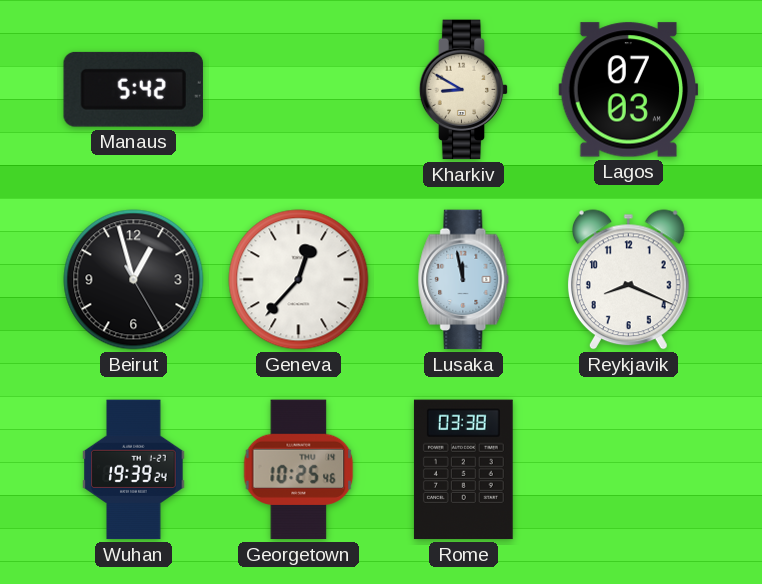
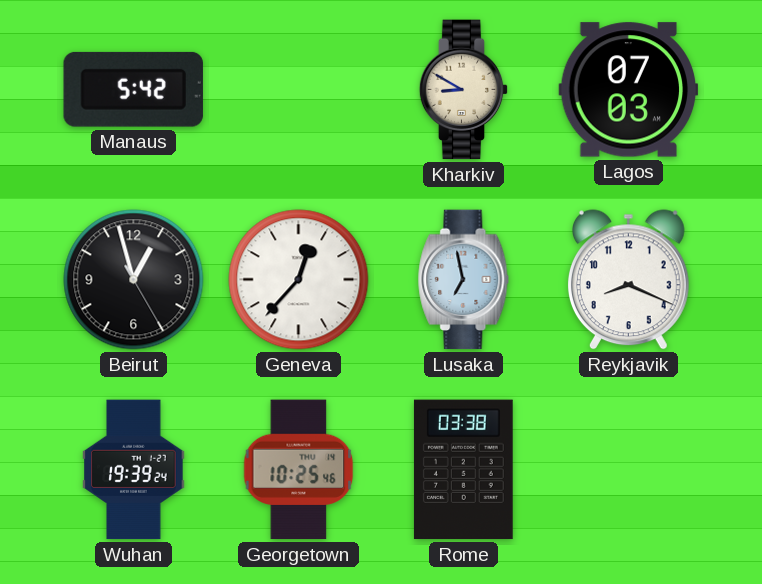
Lusaka: 11:58 -> 6:58
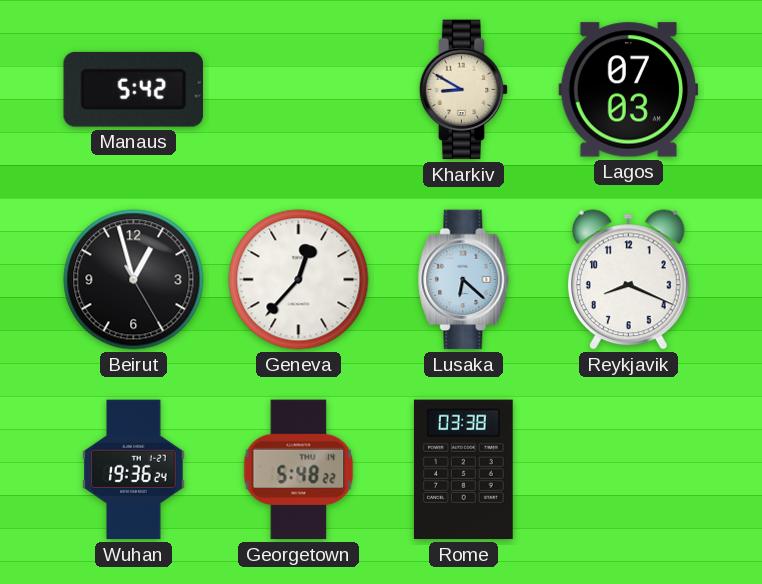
Lusaka: 6:58 -> 6:22
Wuhan: 19:39 -> 19:36
Georgetown: 10:25 -> 5:48
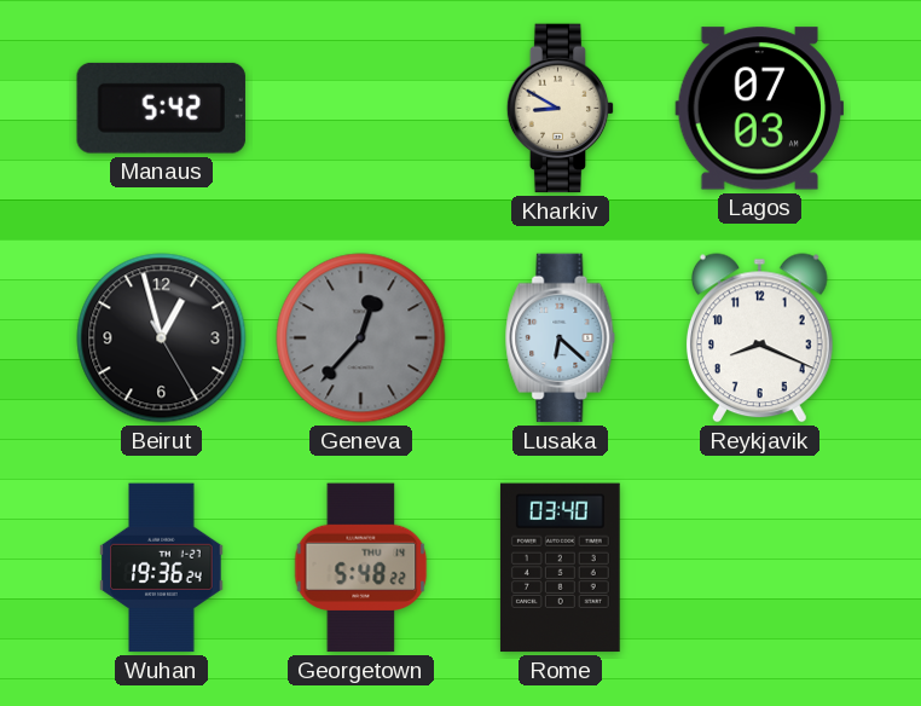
Geneva dial: white -> grey
Rome: 03:38 -> 03:40
